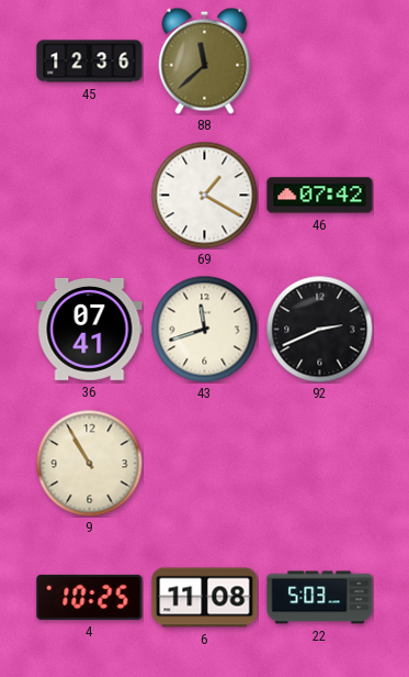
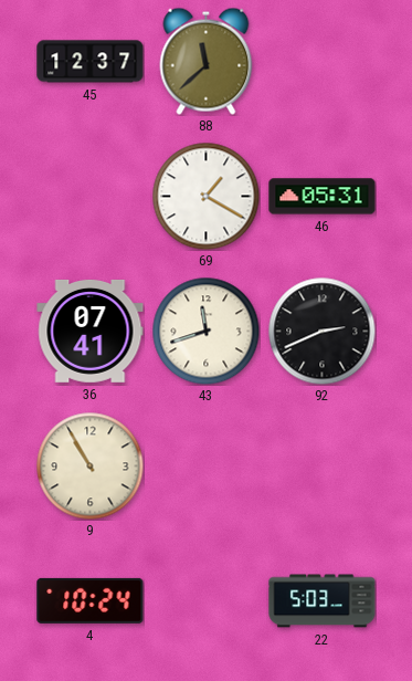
45: 12:36 -> 12:37
46: 07:42 -> 05:31
4: 10:25 -> 10:24
6: 11:08 -> none
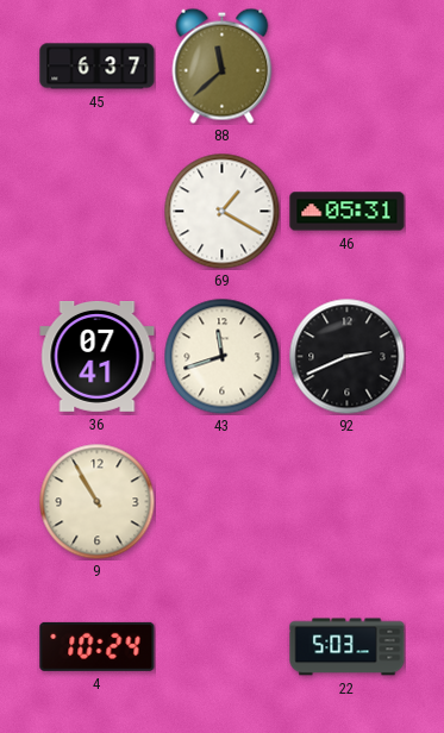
45: 12:37 -> 6:37
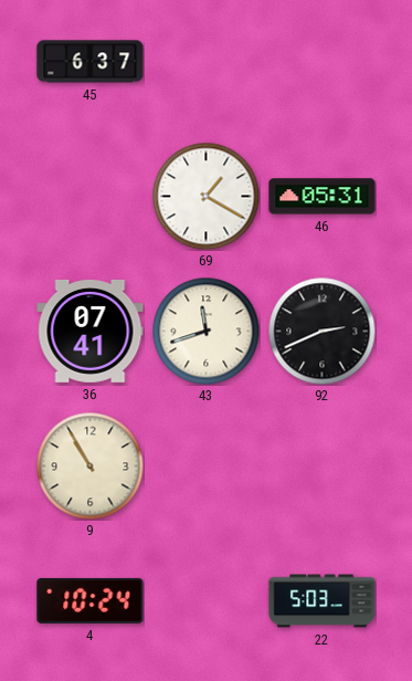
88: 11:38 -> none
